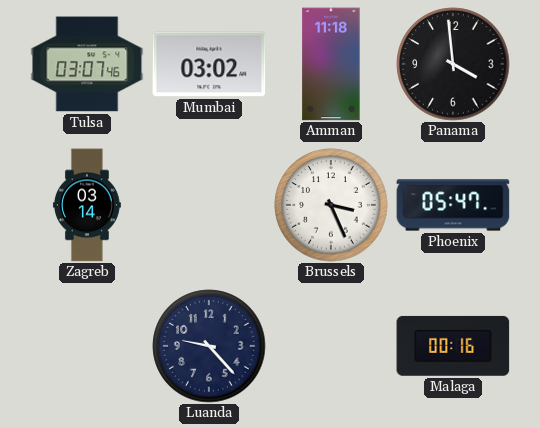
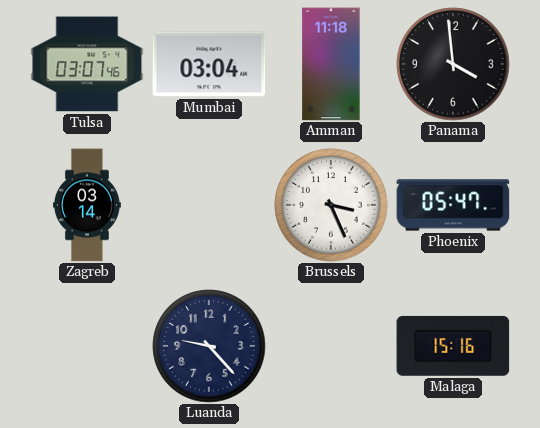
Mumbai: 03:02 -> 03:04
Malaga: 00:16 -> 15:16
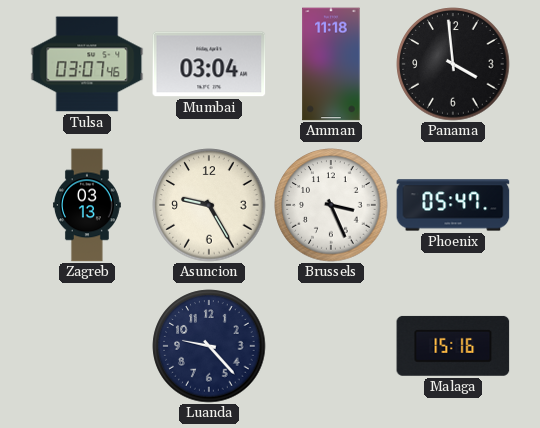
Zagreb: 03:14 -> 03:13
Asuncion: none -> 9:25
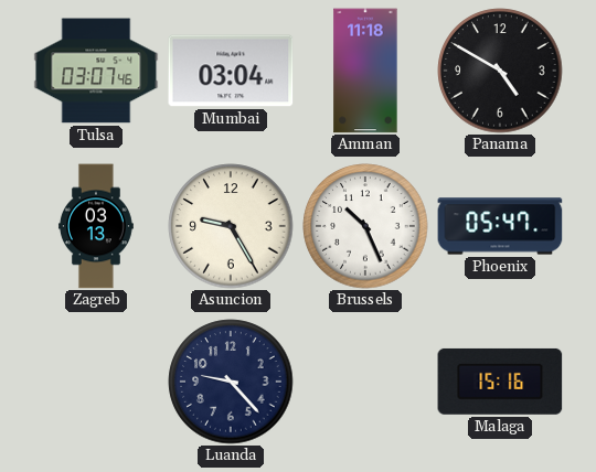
Panama: 3:59 -> 4:50
Brussels: 3:26 -> 10:26
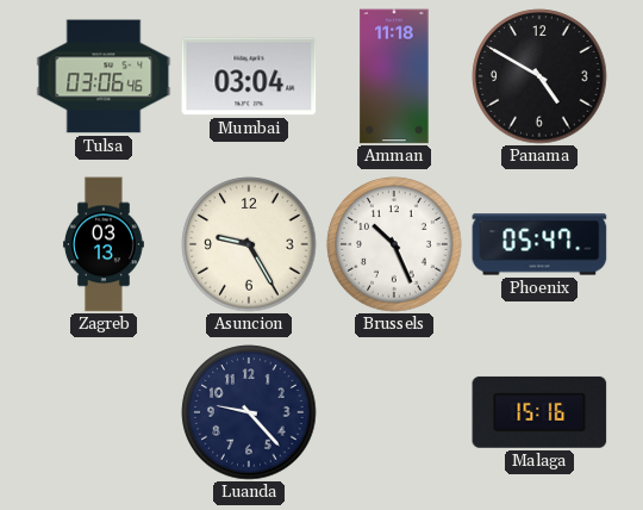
Tulsa: 03:07 -> 03:06
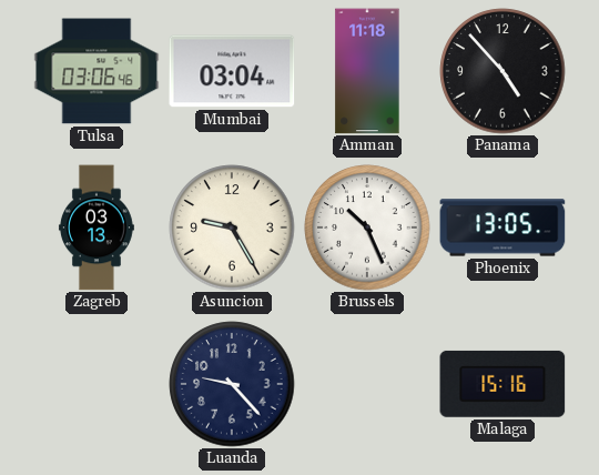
Panama: 4:50 -> 4:53
Phoenix: 05:47 -> 13:05
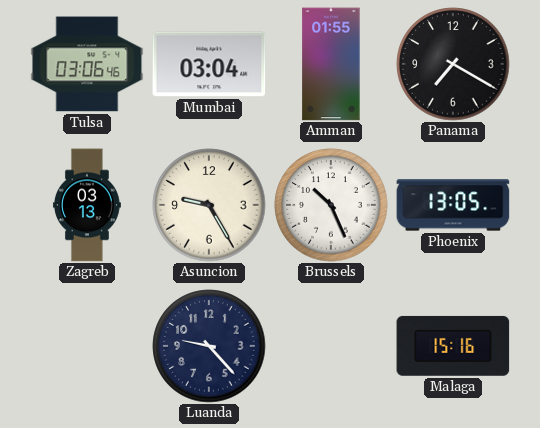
Amman: 11:18 -> 01:55
Panama: 4:53 -> 7:20
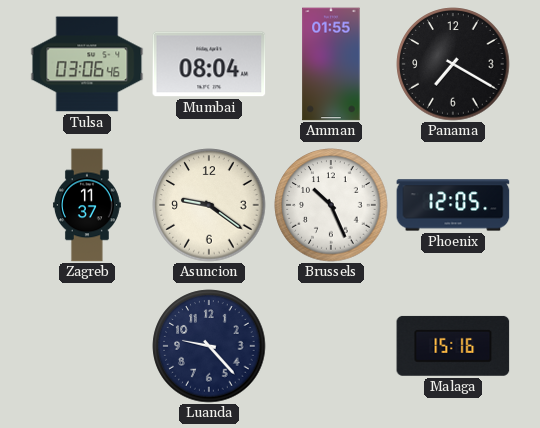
Mumbai: 03:04 -> 08:04
Zagreb: 03:13 -> 11:37
Asuncion: 9:25 -> 9:21
Phoenix: 13:05 -> 12:05
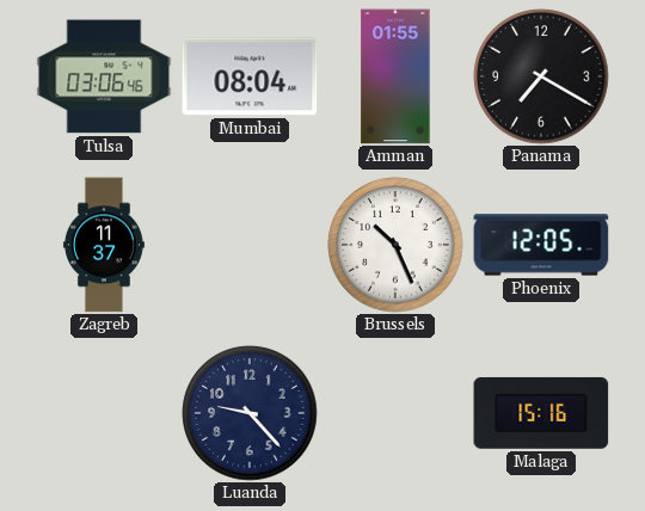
Asuncion: 9:21 -> none
